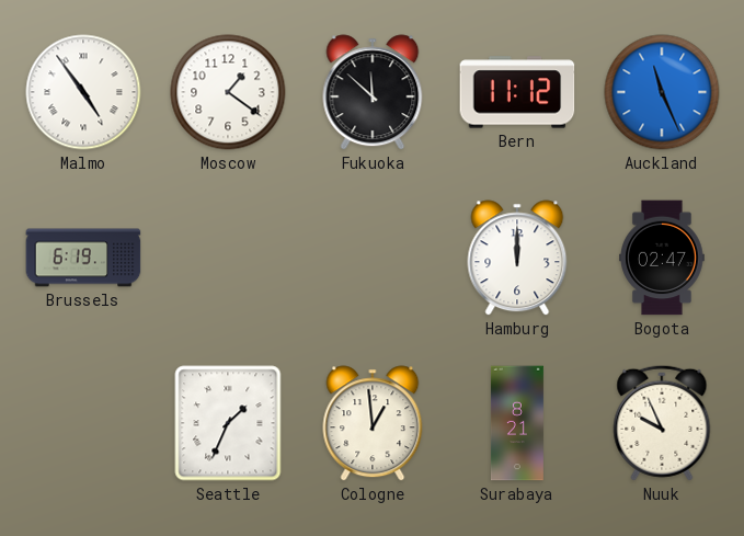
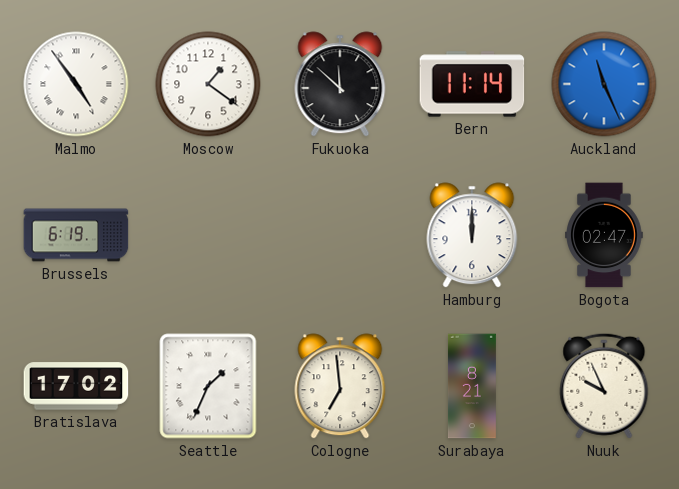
Bern: 11:12 -> 11:14
Bratislava: none -> 17:02
Cologne: 12:59 -> 6:59
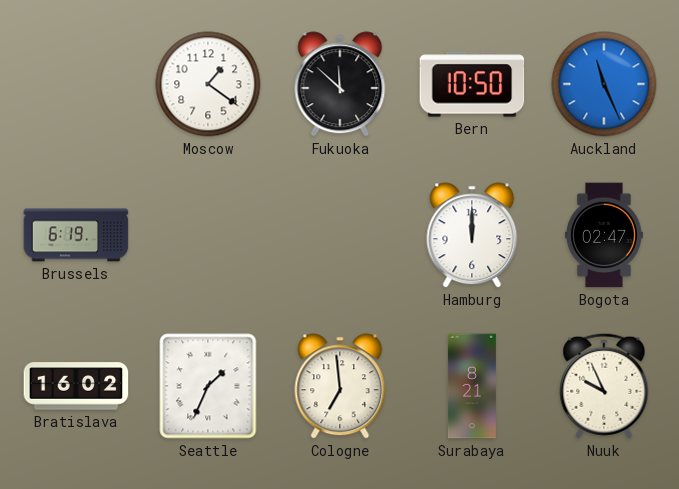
Malmo: 4:54 -> none
Bern: 11:14 -> 10:50
Bratislava: 17:02 -> 16:02
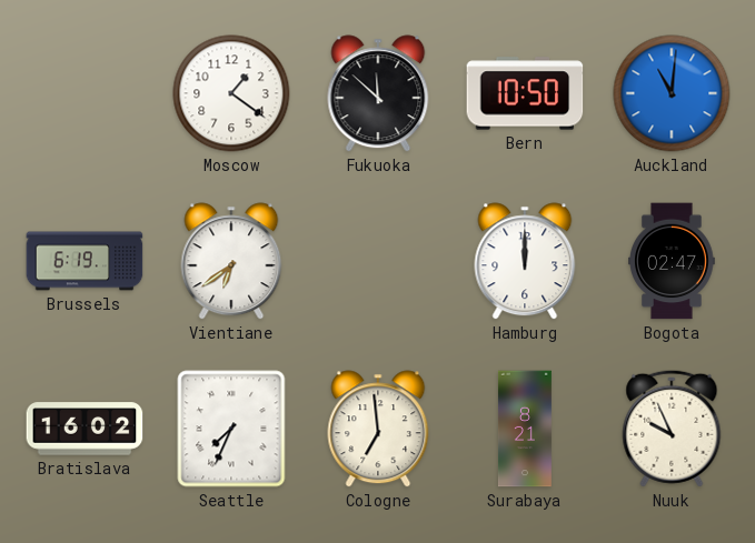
Auckland: 11:26 -> 11:01
Vientiane: none -> 6:39
Seattle: 1:34 -> 7:34
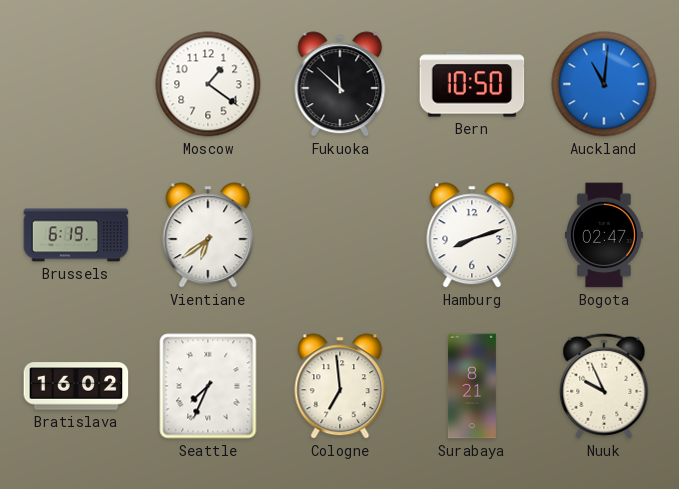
Hamburg: 12:00 -> 8:12
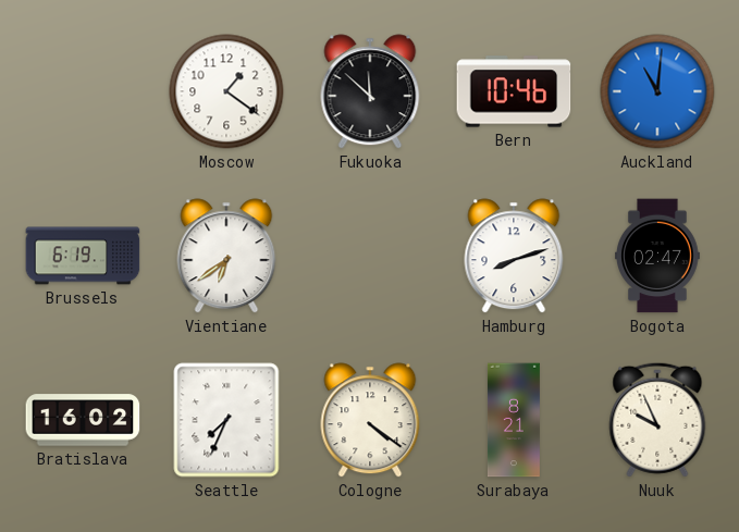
Bern: 10:50 -> 10:46
Cologne: 6:59 -> 4:21
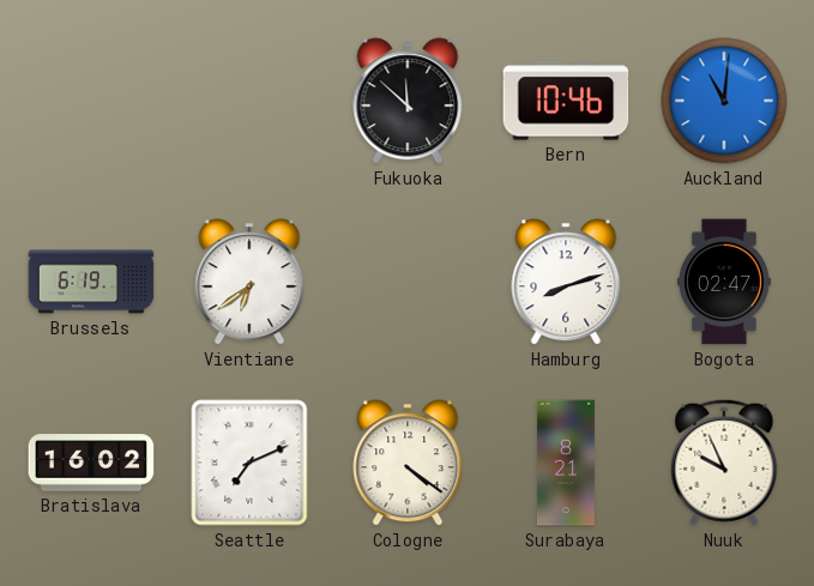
Moscow: 1:21 -> none
Seattle: 7:34 -> 7:11
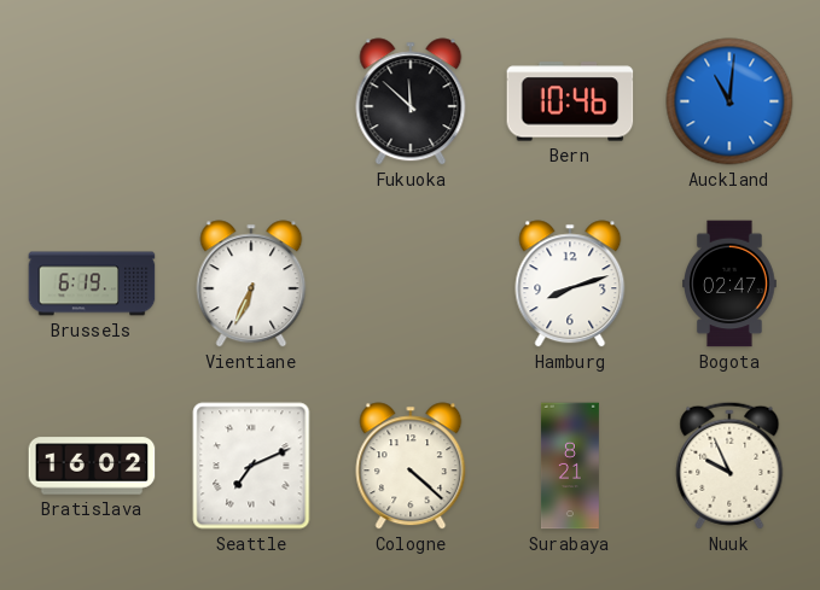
Vientiane: 6:39 -> 6:34
Cologne: 4:21 -> 4:22
